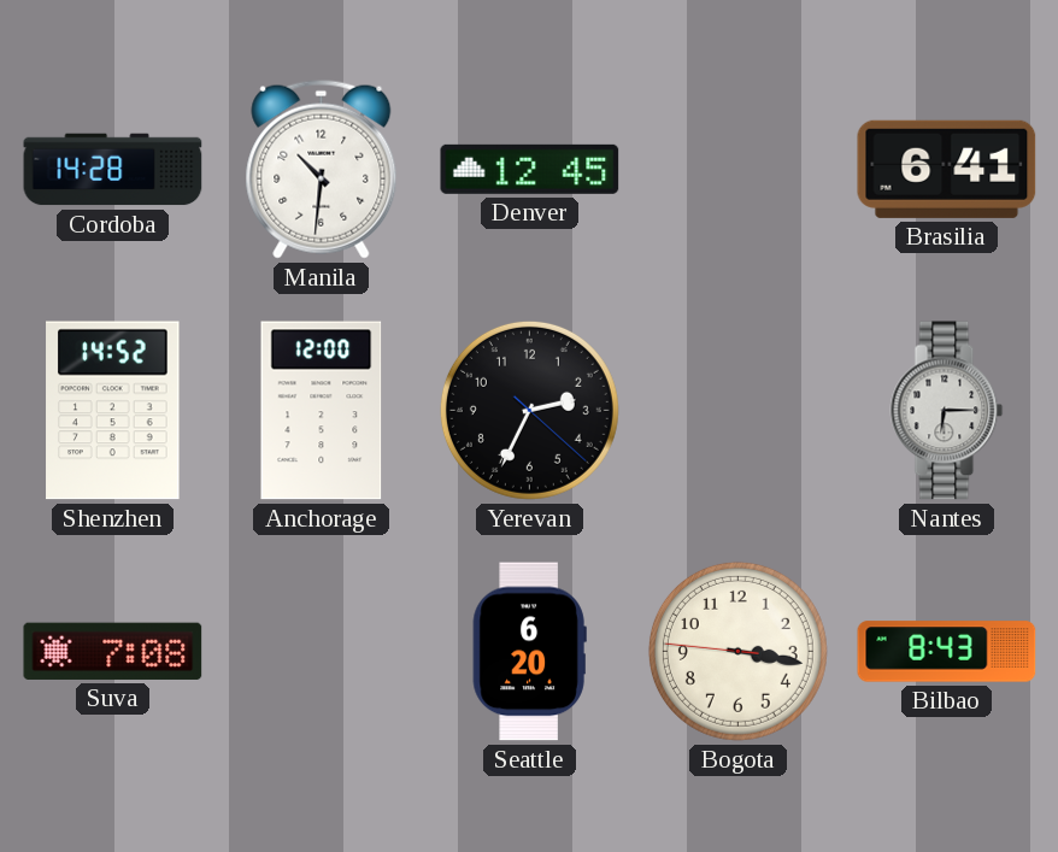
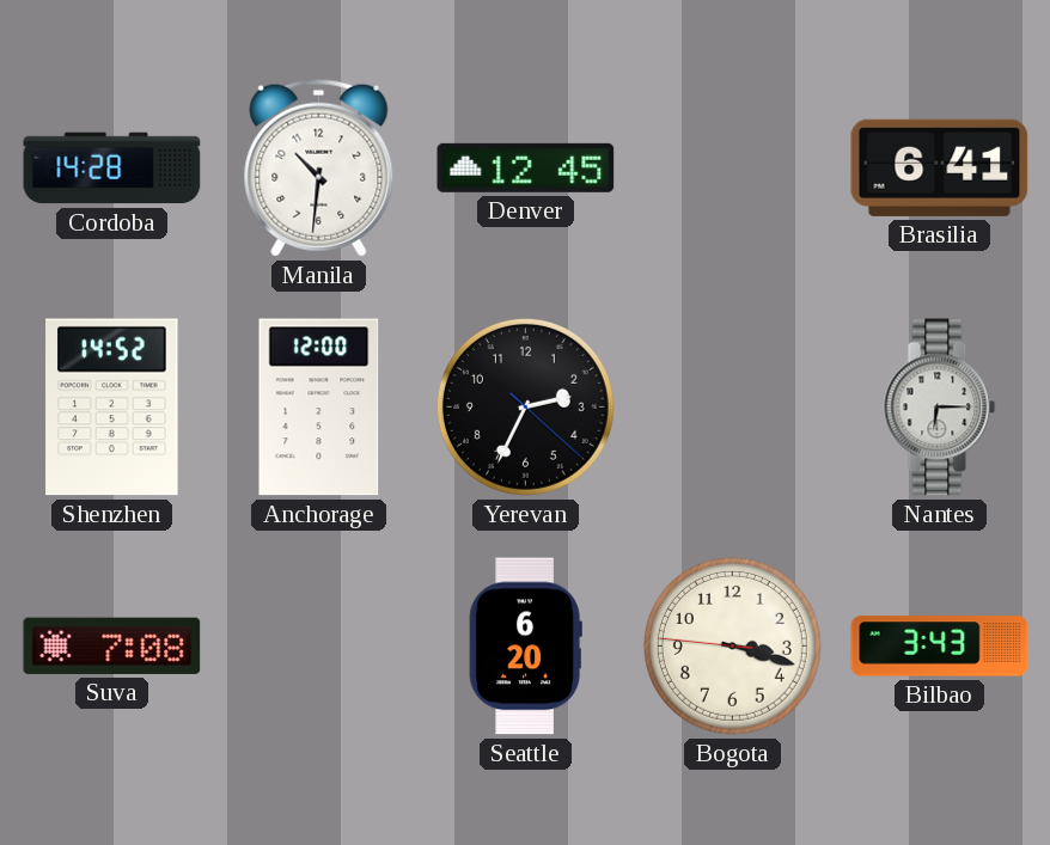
Bogota: 3:16 -> 3:17
Bilbao: 8:43 -> 3:43
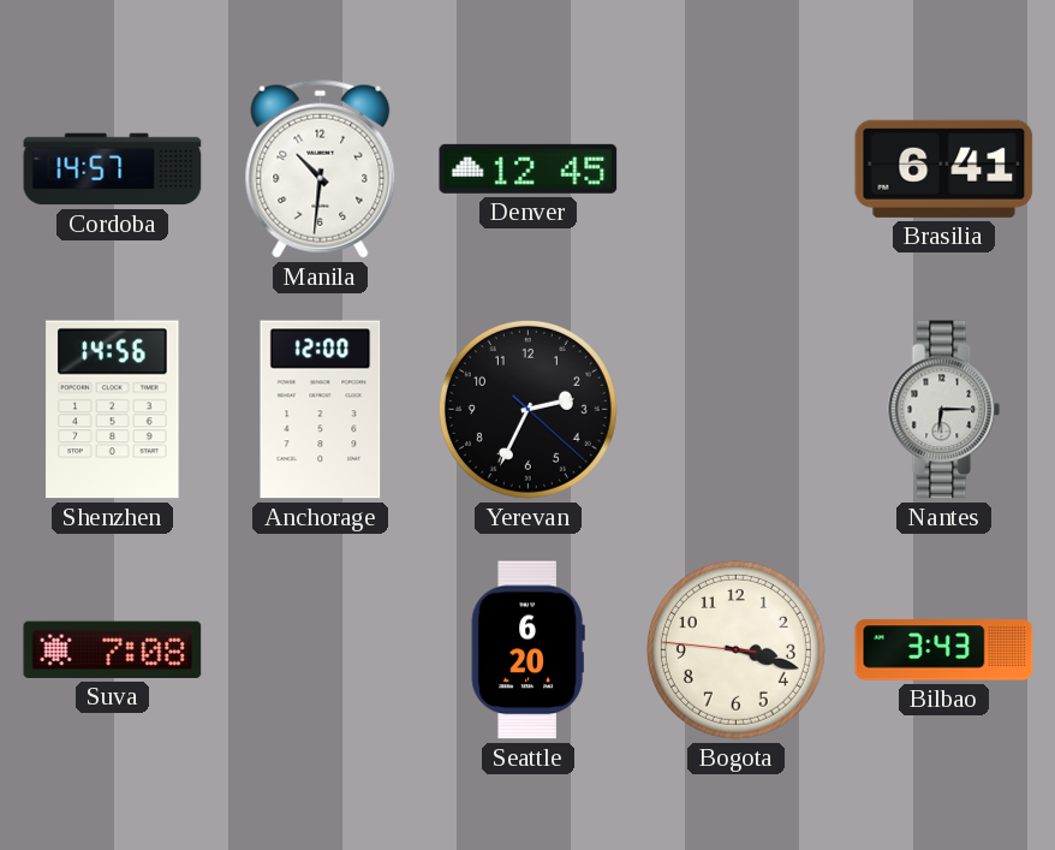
Cordoba: 14:28 -> 14:57
Shenzhen: 14:52 -> 14:56
